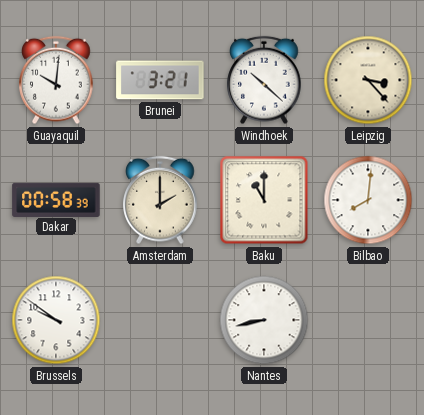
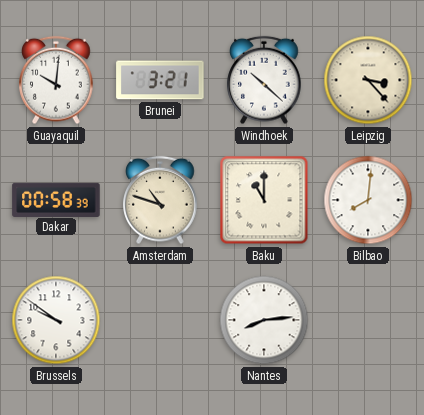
Amsterdam: 2:00 -> 10:48
Nantes: 8:43 -> 8:14
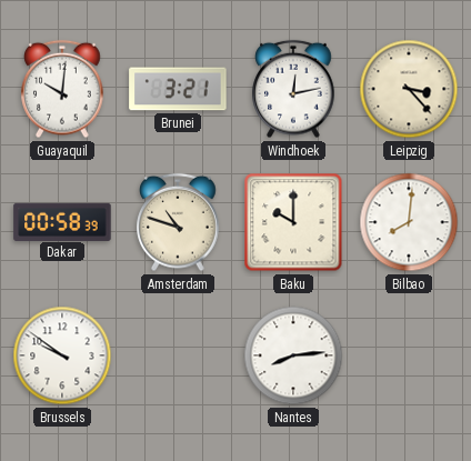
Windhoek: 10:22 -> 12:13
Baku: 11:00 -> 10:00
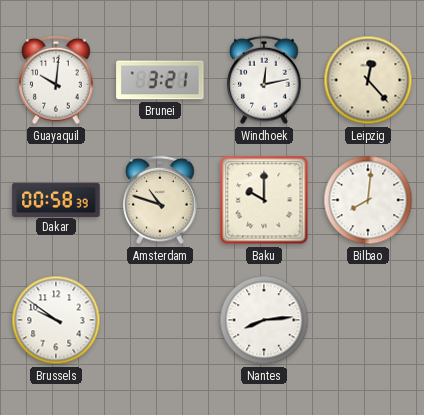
Leipzig: 3:23 -> 12:23
